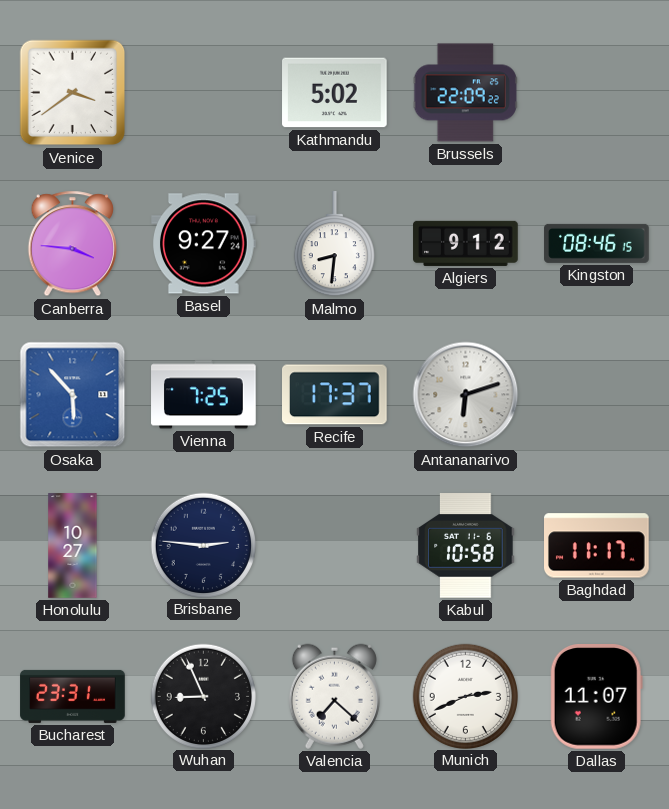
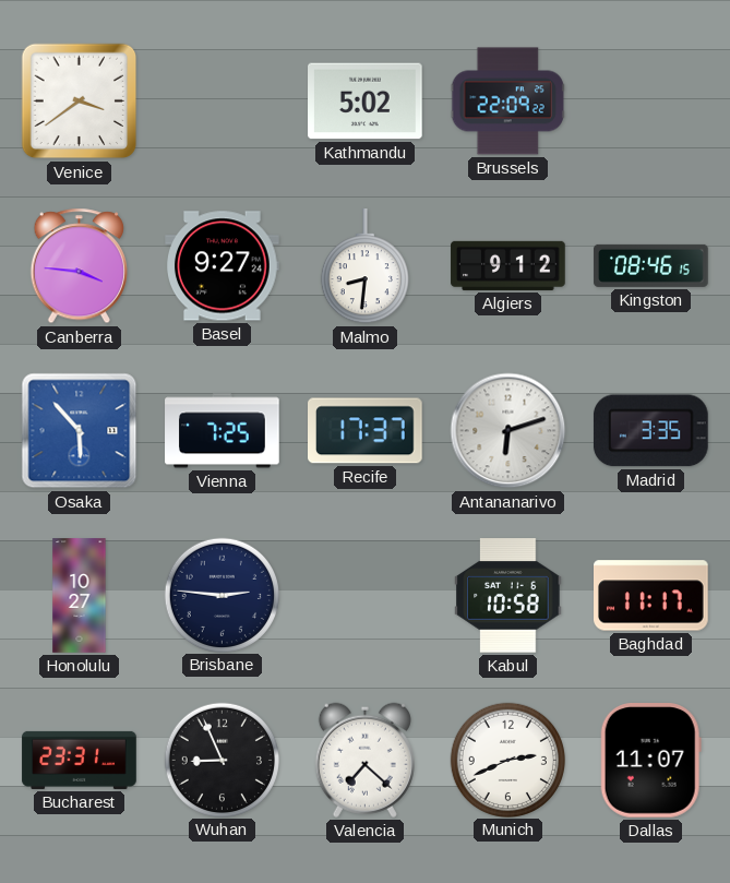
Madrid: none -> 3:35
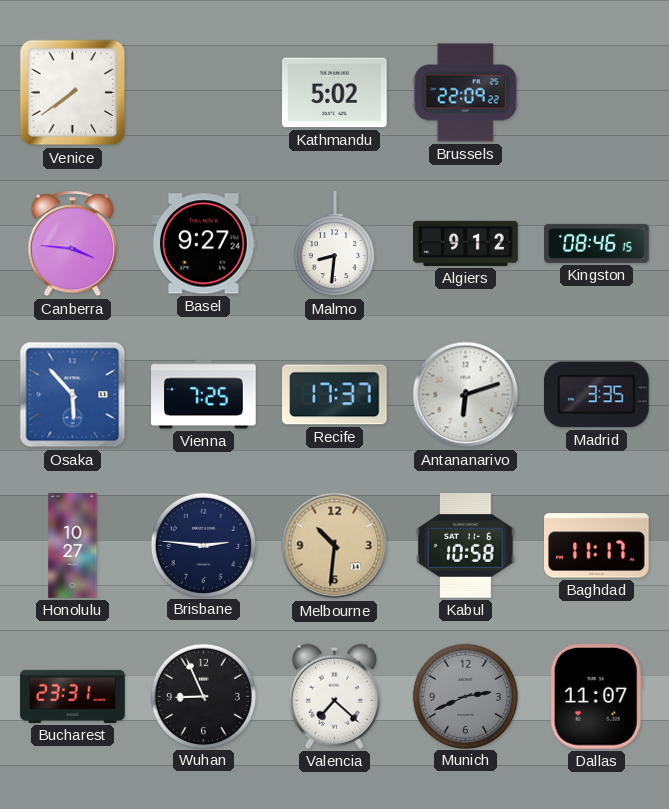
Venice: 3:39 -> 7:39
Melbourne: none -> 10:31
Munich dial: white -> grey
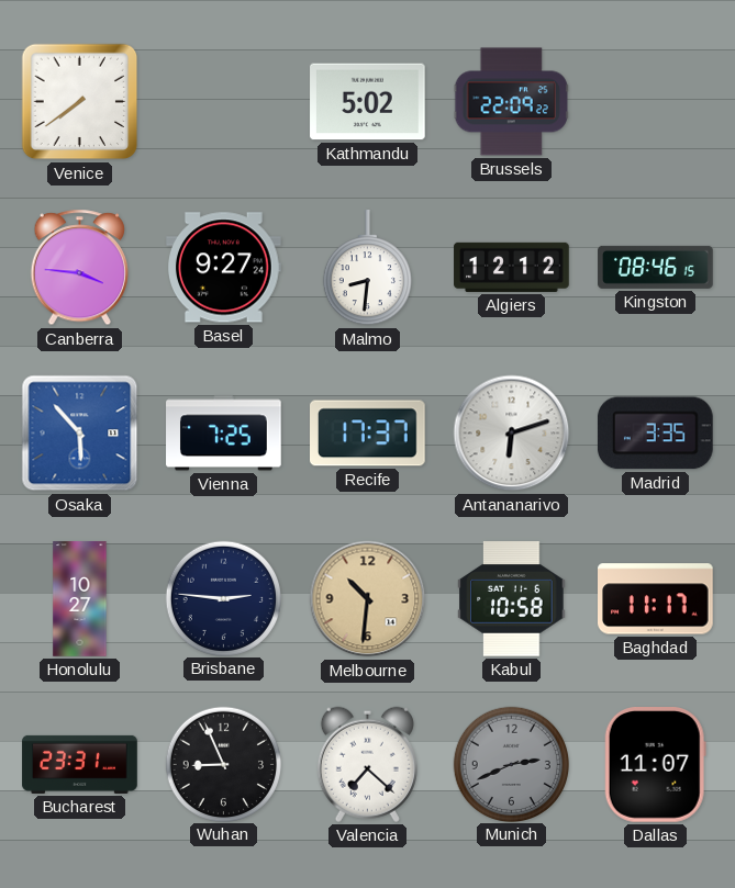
Algiers: 9:12 -> 12:12
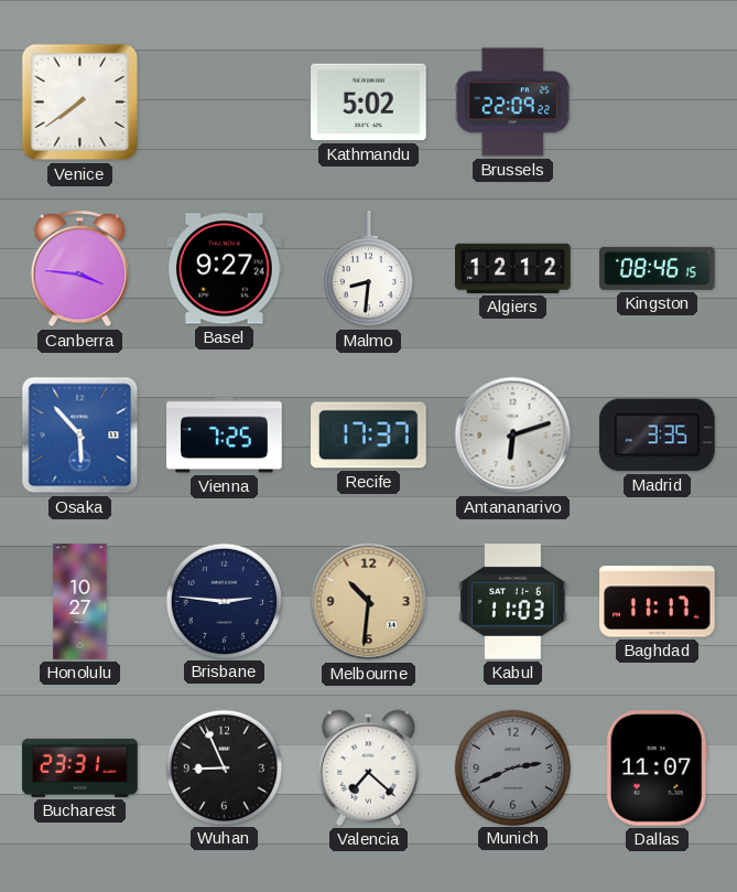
Kabul: 10:58 -> 11:03
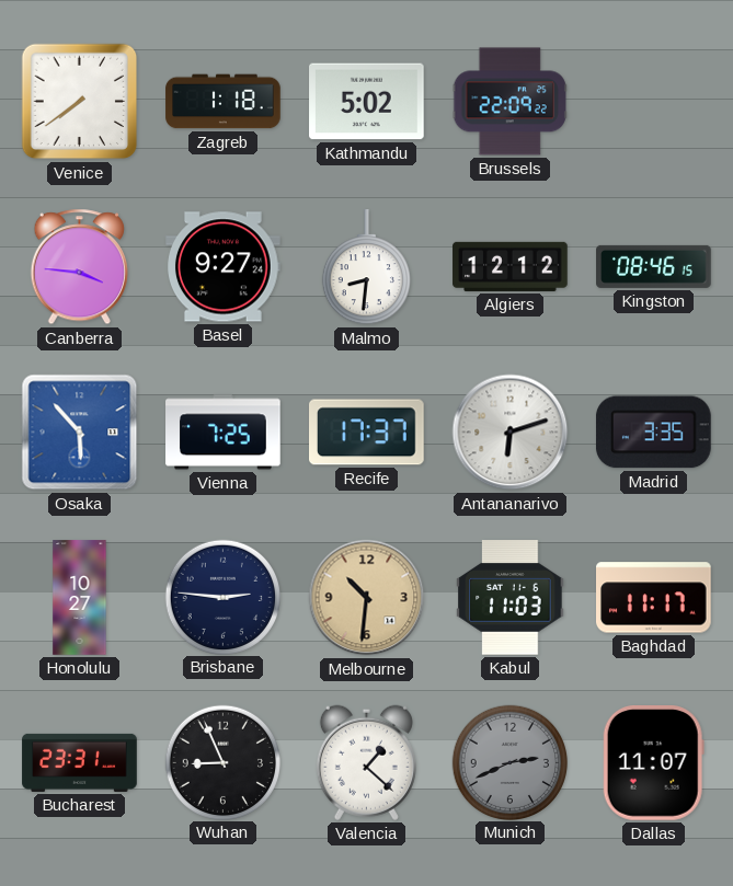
Zagreb: none -> 1:18
Valencia: 7:22 -> 1:22
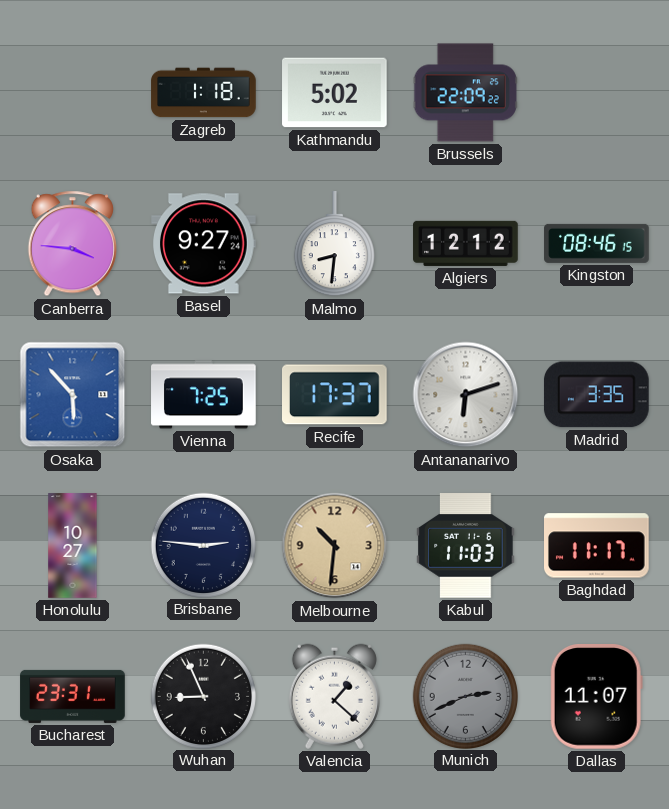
Venice: 7:39 -> none
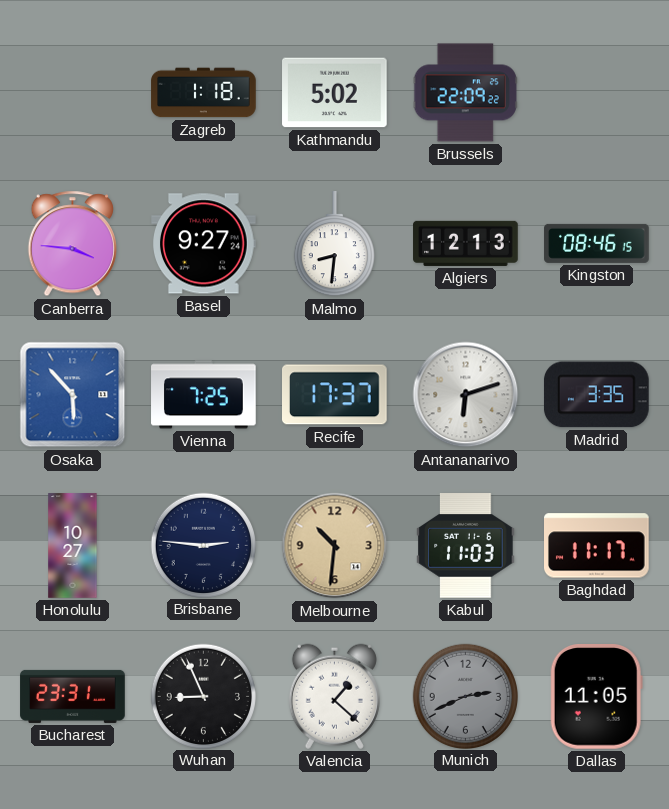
Algiers: 12:12 -> 12:13
Dallas: 11:07 -> 11:05
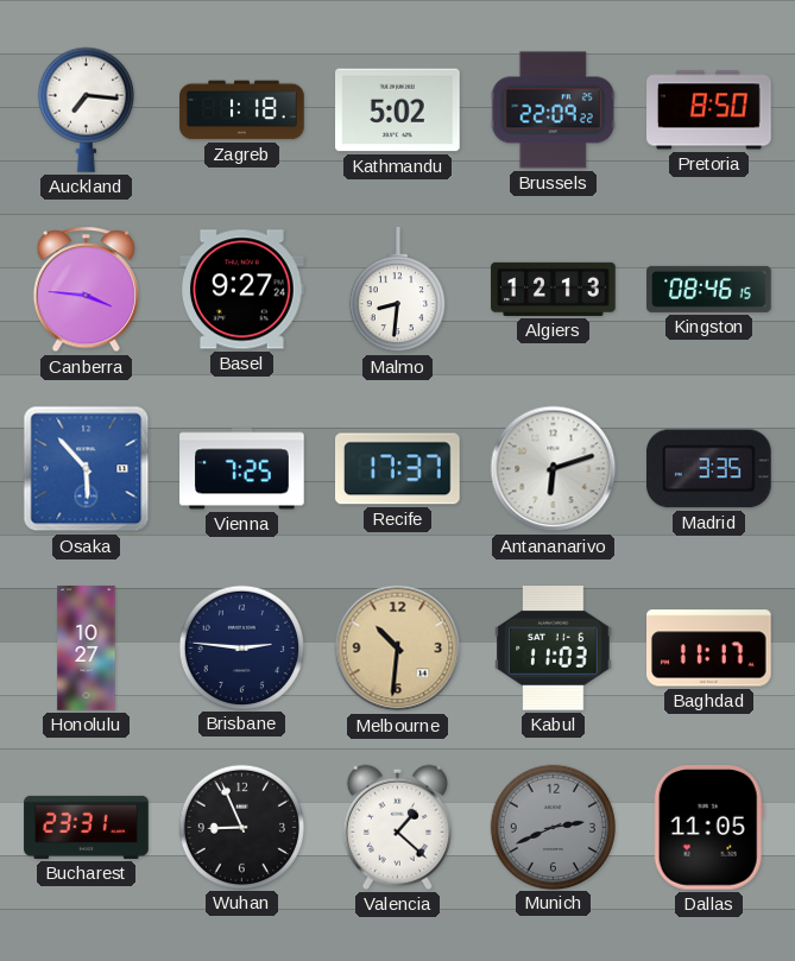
Auckland: none -> 7:16
Pretoria: none -> 8:50
